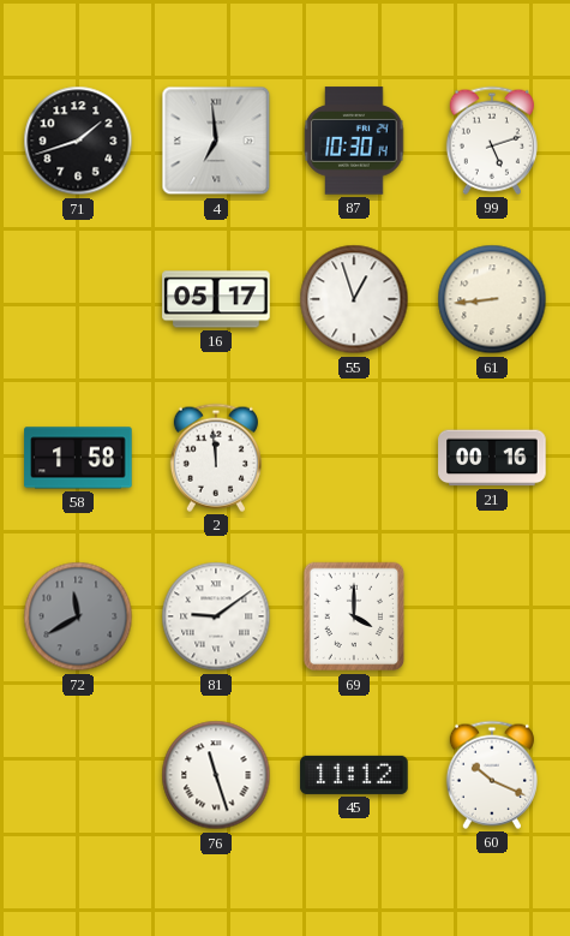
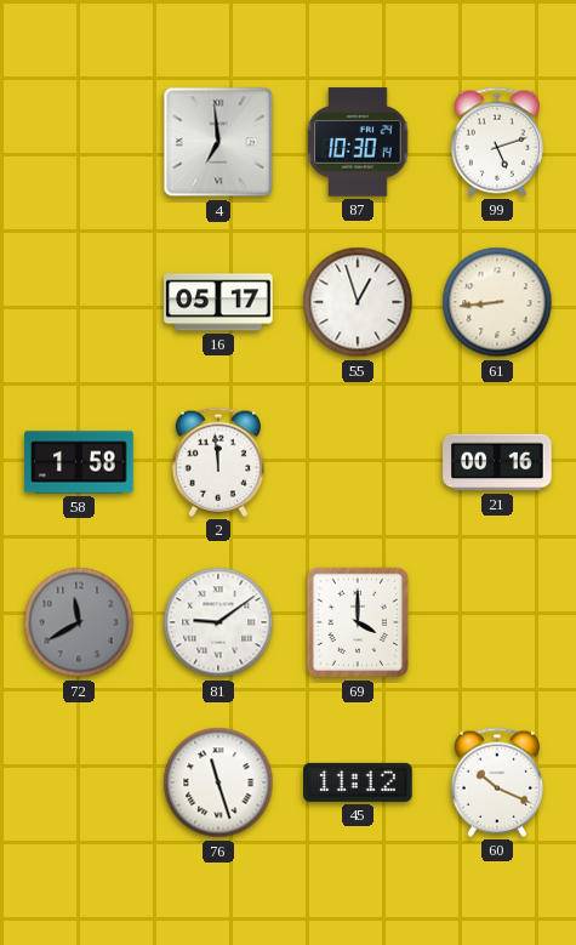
71: 1:42 -> none
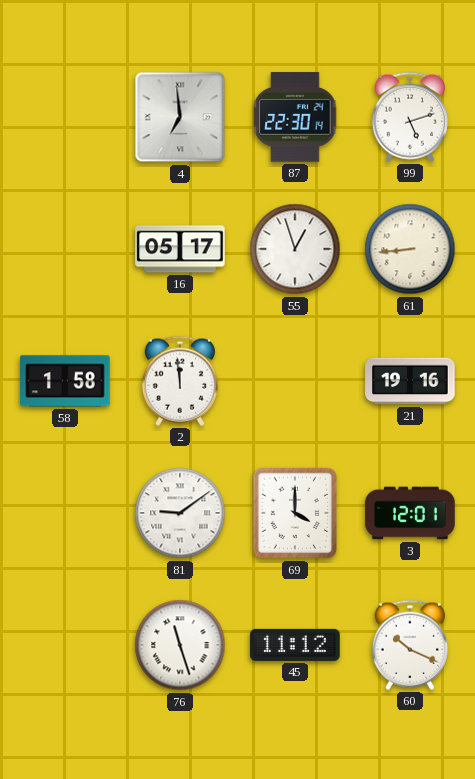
87: 10:30 -> 22:30
21: 00:16 -> 19:16
72: 11:40 -> none
3: none -> 12:01
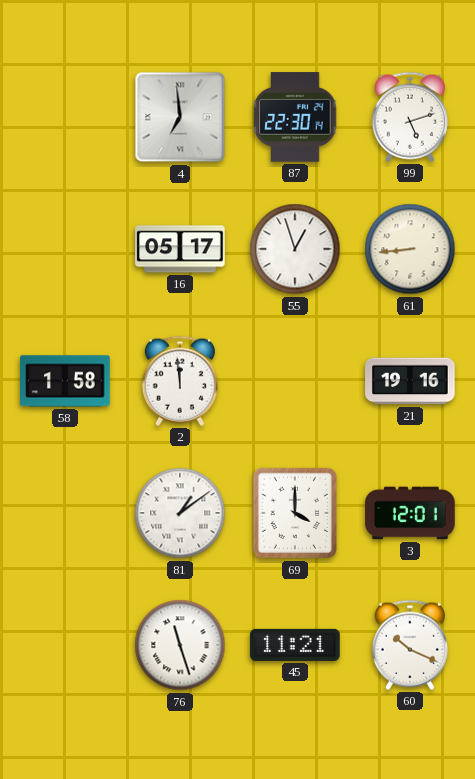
81: 9:09 -> 1:09
45: 11:12 -> 11:21
